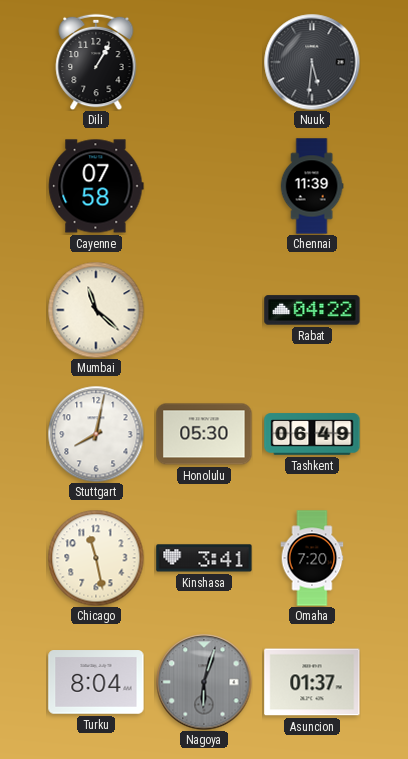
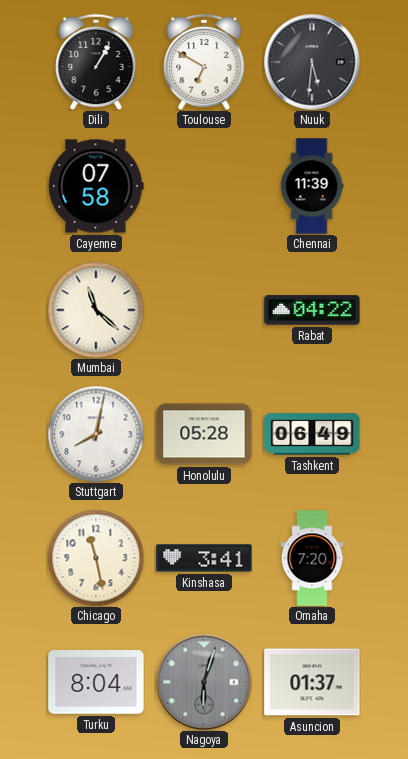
Toulouse: none -> 6:50
Honolulu: 05:30 -> 05:28
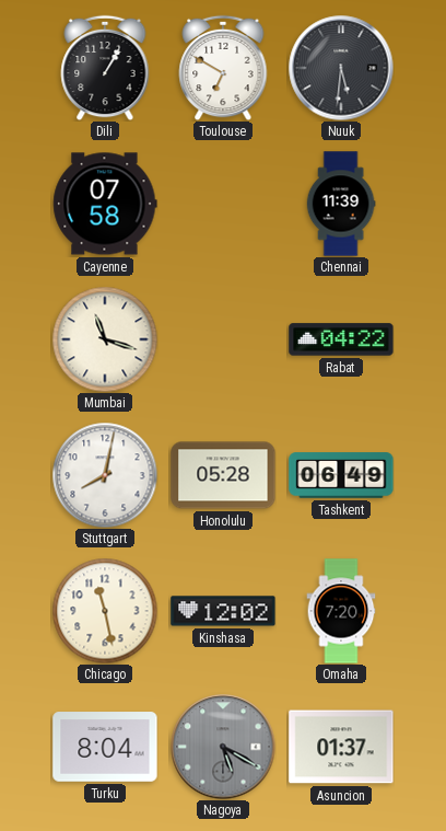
Mumbai: 11:22 -> 11:18
Kinshasa: 3:41 -> 12:02
Nagoya: 6:03 -> 5:20
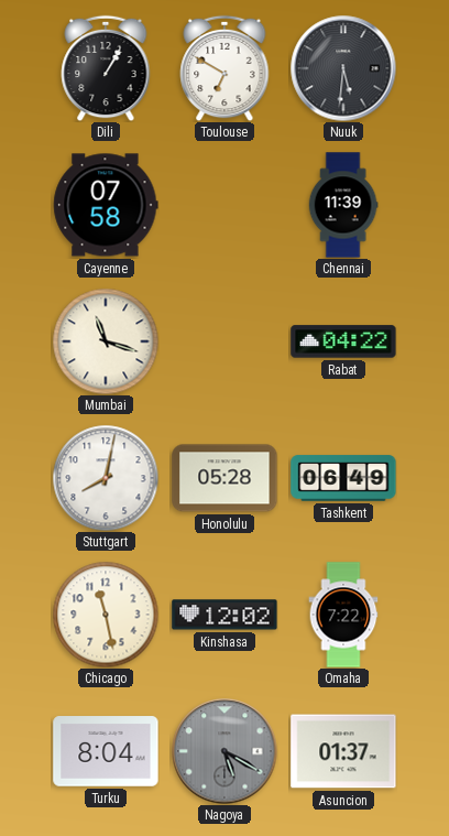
Omaha: 7:20 -> 7:22
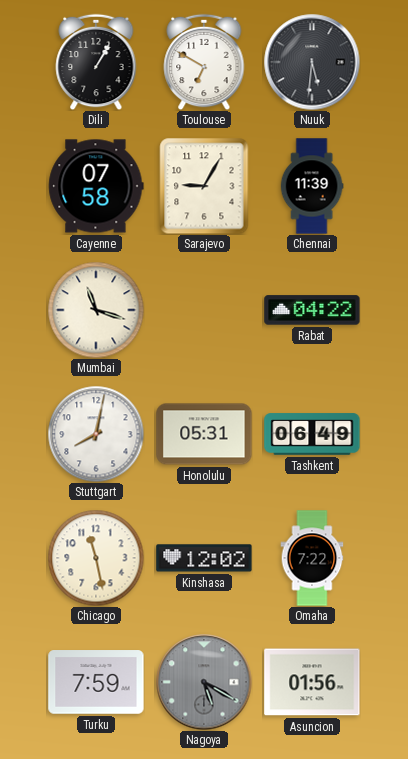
Sarajevo: none -> 9:05
Honolulu: 05:28 -> 05:31
Turku: 8:04 -> 7:59
Asuncion: 01:37 -> 01:56
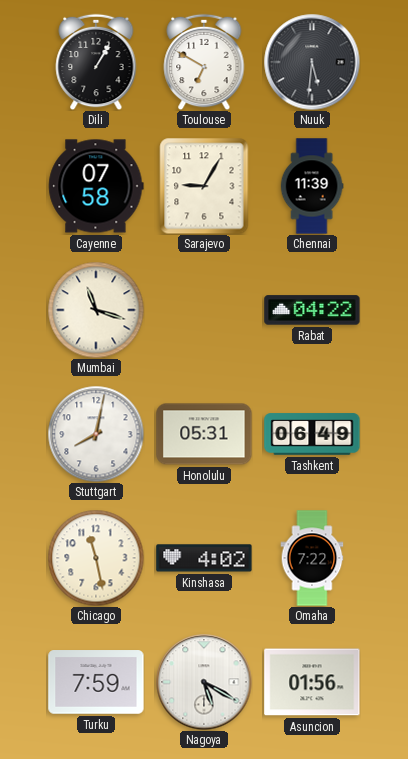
Kinshasa: 12:02 -> 4:02
Nagoya dial: grey -> white
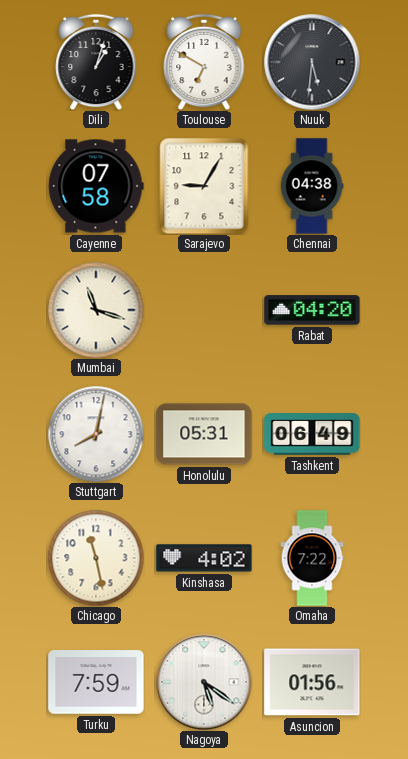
Dili: 1:05 -> 1:03
Chennai: 11:39 -> 04:38
Rabat: 04:22 -> 04:20
Nagoya: 5:20 -> 5:21
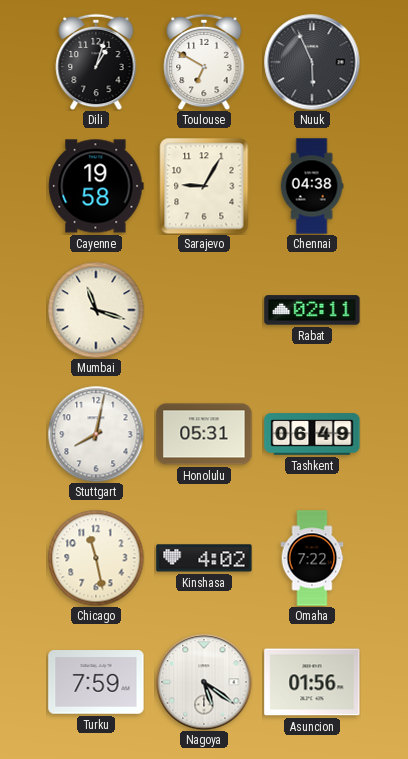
Nuuk: 5:31 -> 5:56
Cayenne: 07:58 -> 19:58
Rabat: 04:20 -> 02:11
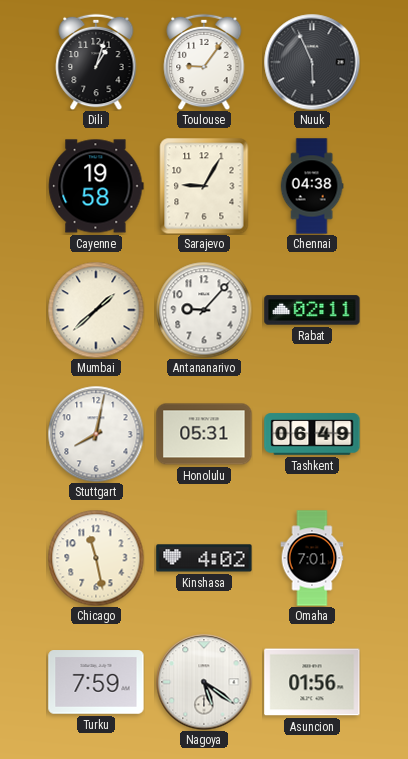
Toulouse: 6:50 -> 9:06
Mumbai: 11:18 -> 1:38
Antananarivo: none -> 9:07
Omaha: 7:22 -> 7:01
